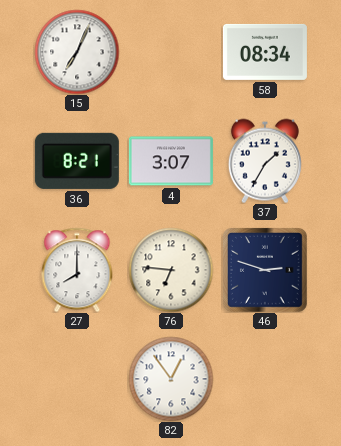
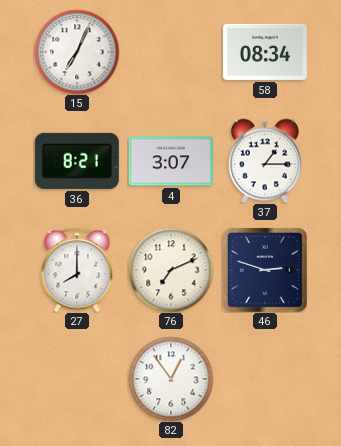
37: 1:35 -> 1:15
76: 6:46 -> 7:11
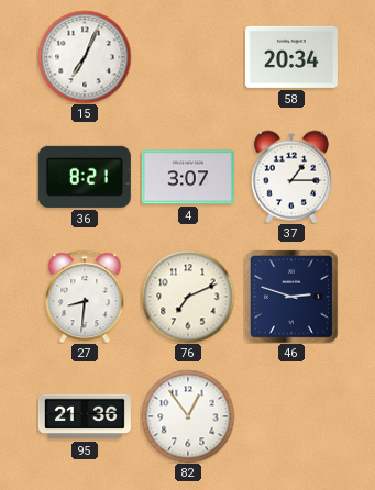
58: 08:34 -> 20:34
27: 8:00 -> 8:31
95: none -> 21:36
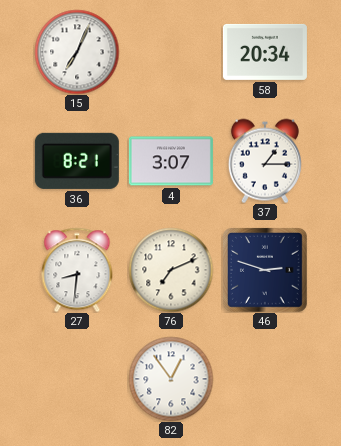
95: 21:36 -> none
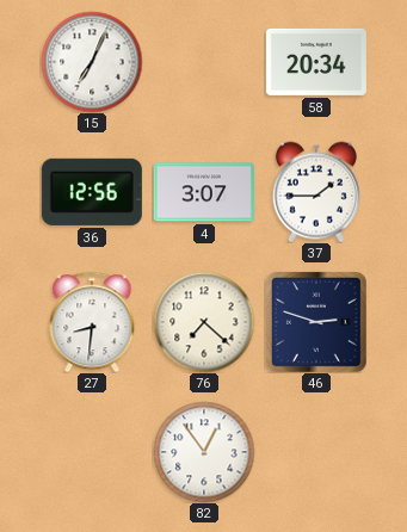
36: 8:21 -> 12:56
37: 1:15 -> 1:45
76: 7:11 -> 7:22
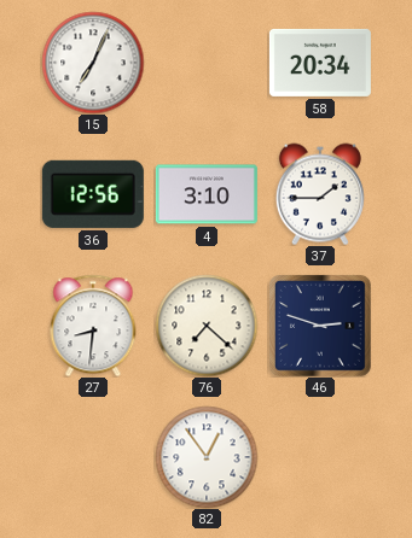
4: 3:07 -> 3:10
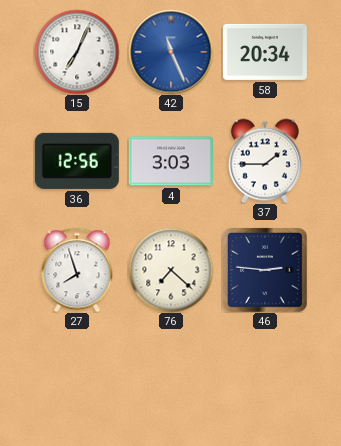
42: none -> 11:26
4: 3:10 -> 3:03
27: 8:31 -> 7:57
46: 2:48 -> 2:46
82: 12:54 -> none
